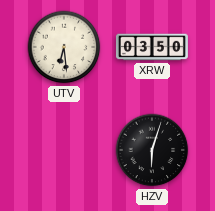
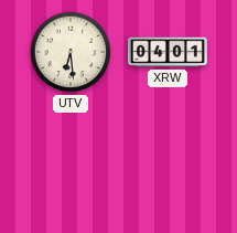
XRW: 03:50 -> 04:01
HZV: 6:03 -> none
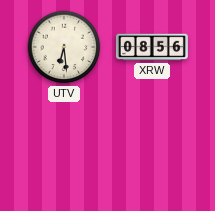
XRW: 04:01 -> 08:56
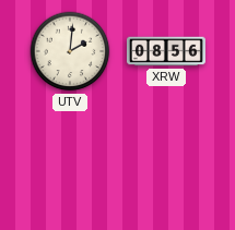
UTV: 6:29 -> 2:01
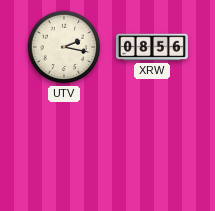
UTV: 2:01 -> 2:17
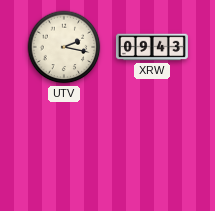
XRW: 08:56 -> 09:43
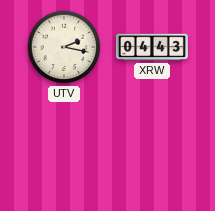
XRW: 09:43 -> 04:43
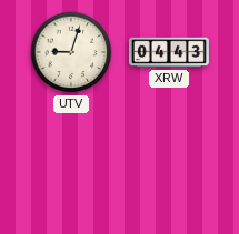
UTV: 2:17 -> 9:03
